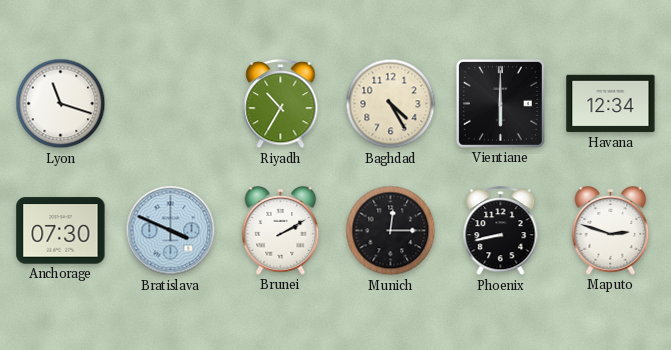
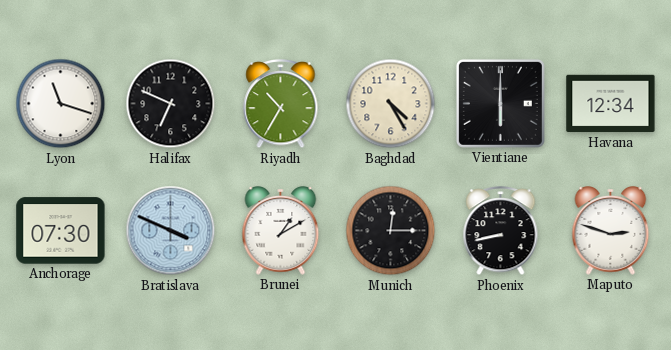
Halifax: none -> 6:49
Brunei: 2:10 -> 1:10
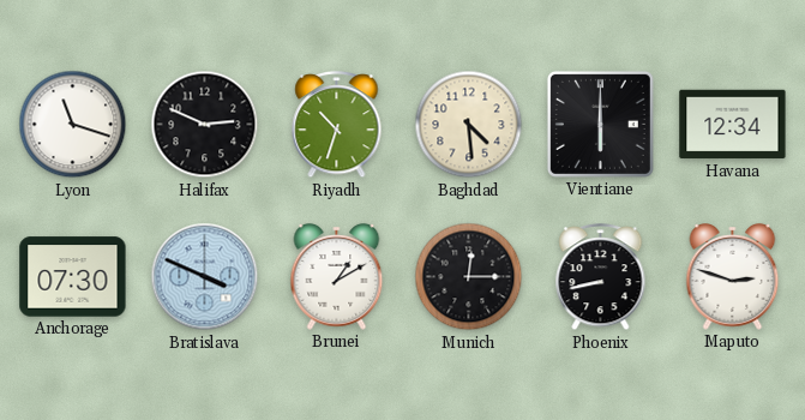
Halifax: 6:49 -> 2:49
Riyadh: 10:35 -> 10:33
Baghdad: 4:25 -> 4:29
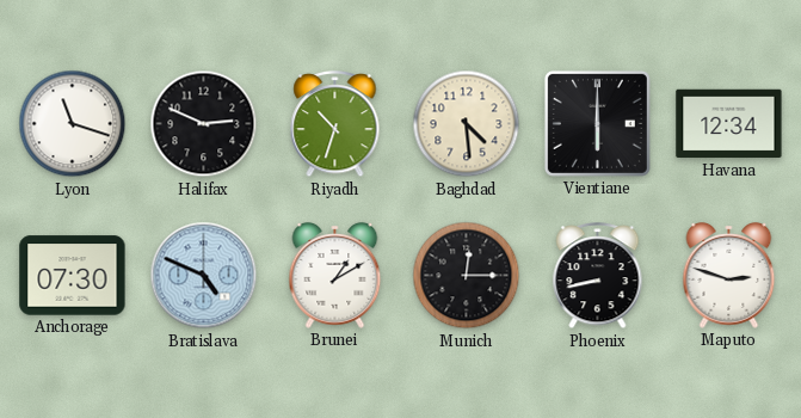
Bratislava: 3:49 -> 4:49
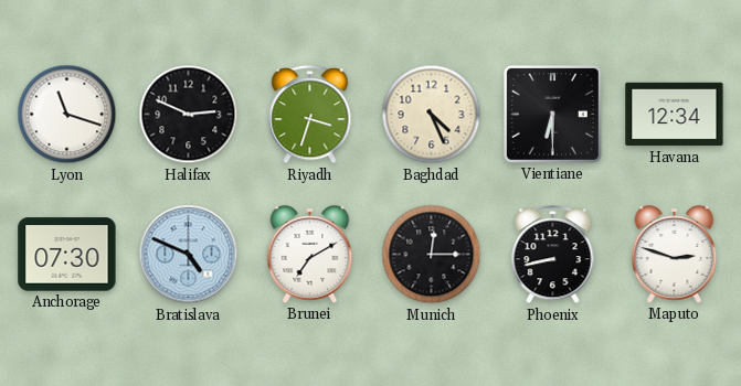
Riyadh: 10:33 -> 3:33
Baghdad: 4:29 -> 4:26
Vientiane: 6:00 -> 6:30
Brunei: 1:10 -> 7:10
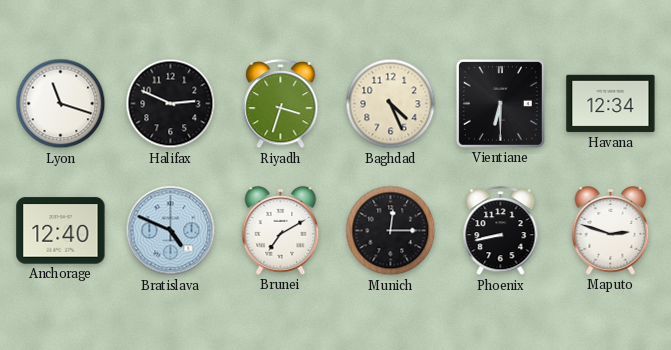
Anchorage: 07:30 -> 12:40
